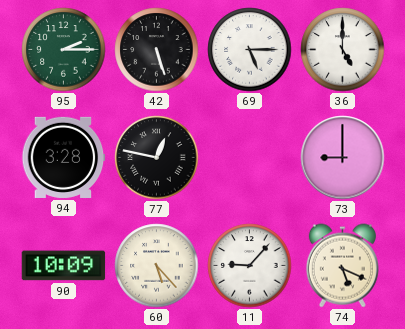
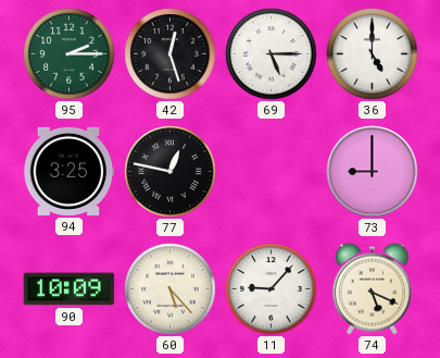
42: 5:27 -> 12:27
94: 3:28 -> 3:25
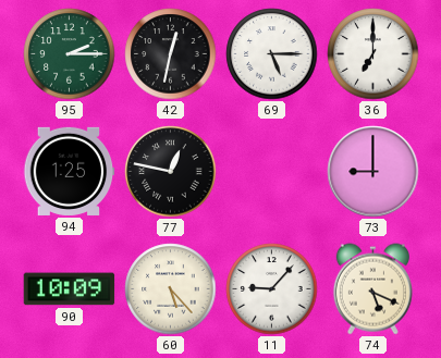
42: 12:27 -> 12:32
36: 5:00 -> 7:00
94: 3:25 -> 1:25
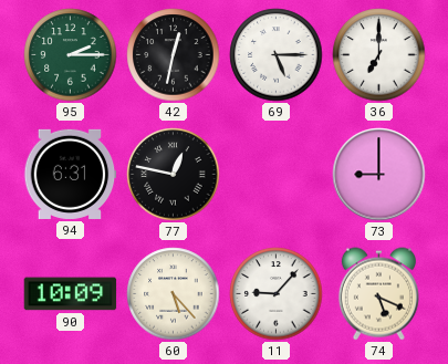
94: 1:25 -> 6:31
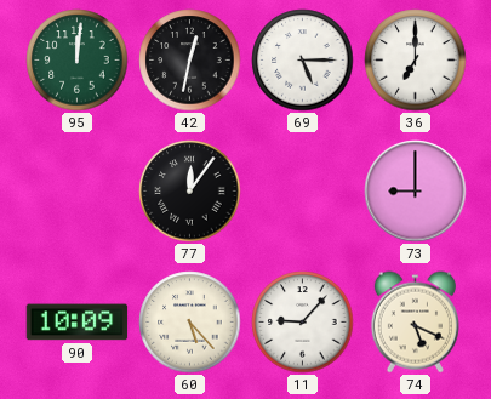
95: 2:15 -> 12:01
94: 6:31 -> none
77: 12:47 -> 12:06
